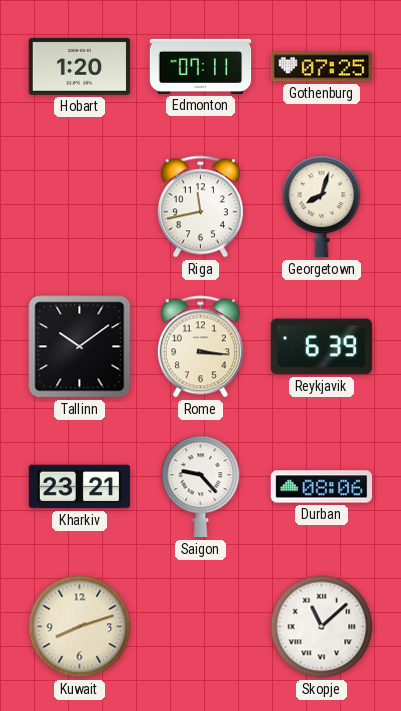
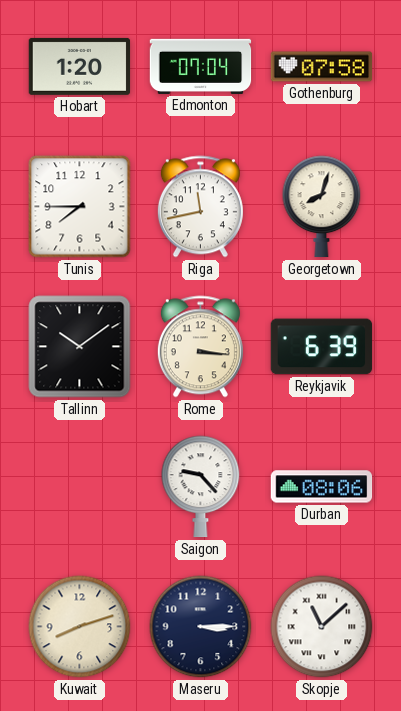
Edmonton: 07:11 -> 07:04
Gothenburg: 07:25 -> 07:58
Tunis: none -> 7:45
Kharkiv: 23:21 -> none
Maseru: none -> 3:15
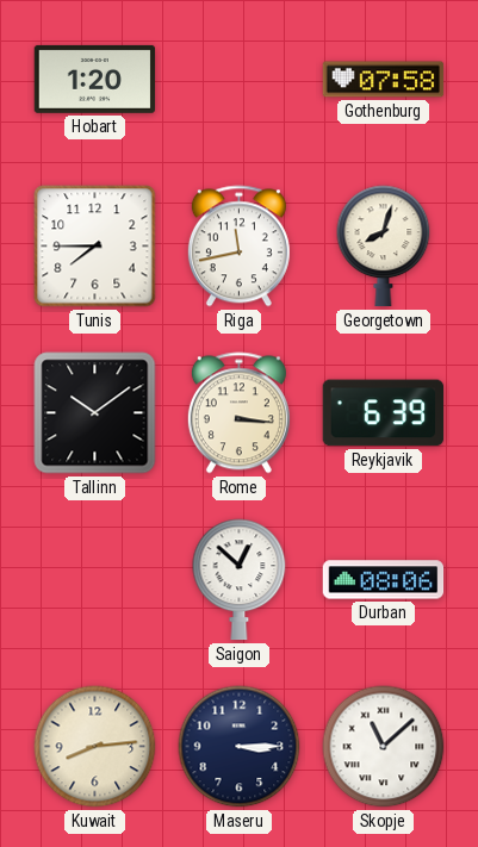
Edmonton: 07:04 -> none
Saigon: 9:23 -> 12:52
Kuwait: 8:12 -> 8:14
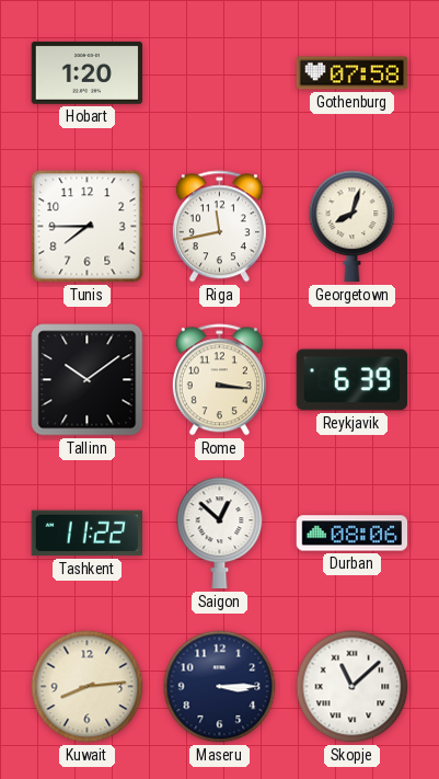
Tashkent: none -> 11:22
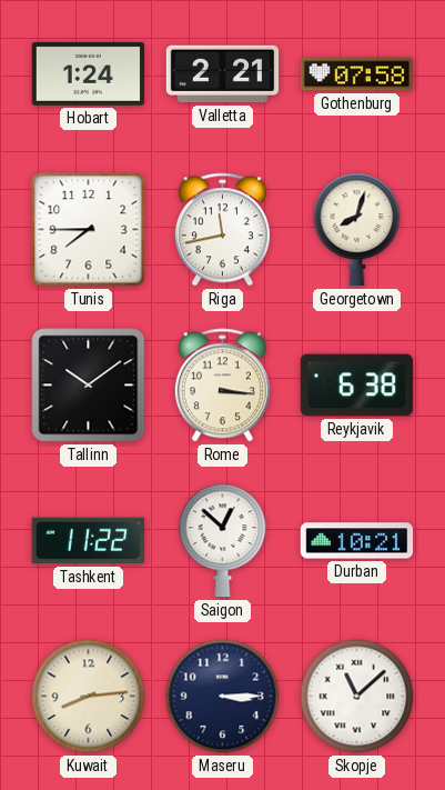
Hobart: 1:20 -> 1:24
Valletta: none -> 2:21
Reykjavik: 6:39 -> 6:38
Durban: 08:06 -> 10:21
